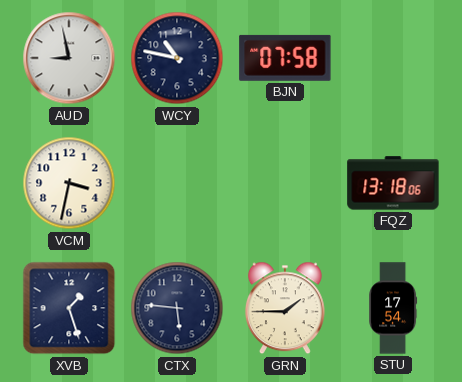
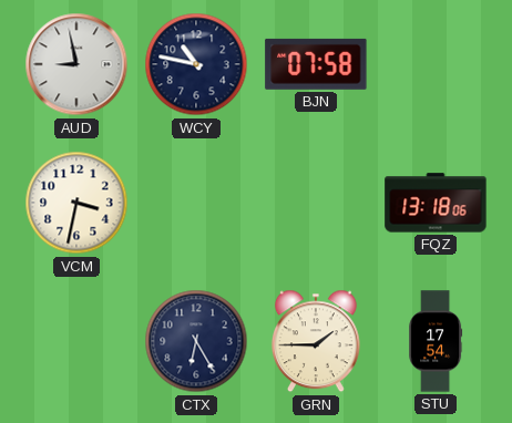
XVB: 1:27 -> none
CTX: 5:46 -> 6:25
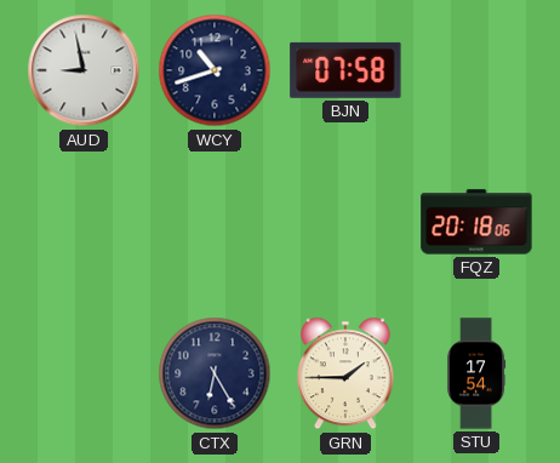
WCY: 10:47 -> 10:42
VCM: 3:32 -> none
FQZ: 13:18 -> 20:18
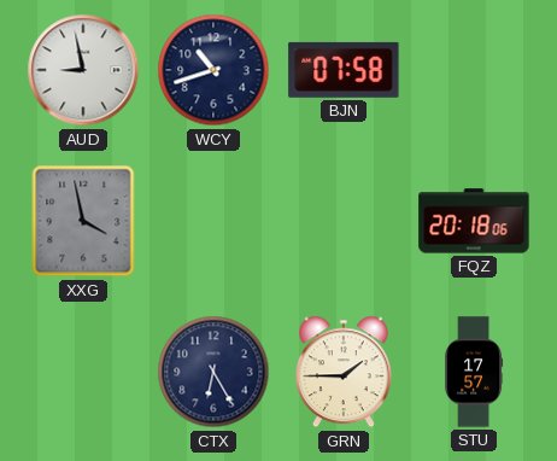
XXG: none -> 3:58
STU: 17:54 -> 17:57
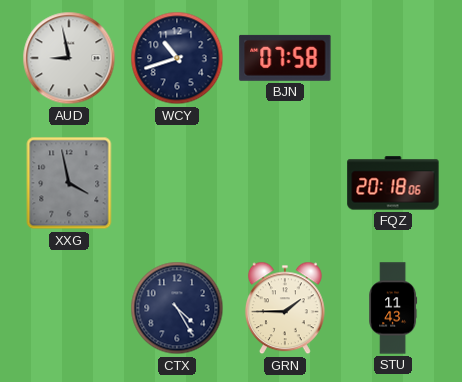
CTX: 6:25 -> 4:25
STU: 17:57 -> 11:43
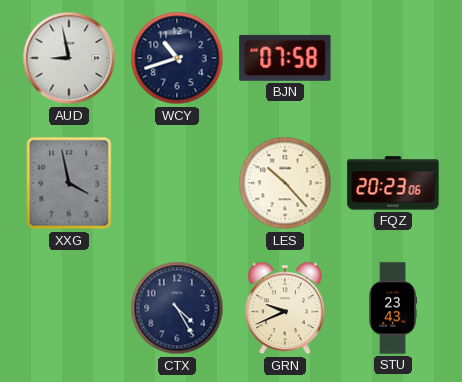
LES: none -> 10:23
FQZ: 20:18 -> 20:23
GRN: 1:45 -> 9:41
STU: 11:43 -> 23:43
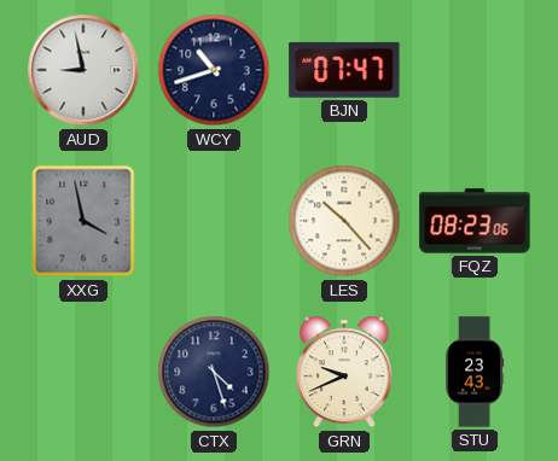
BJN: 07:58 -> 07:47
FQZ: 20:23 -> 08:23
CTX: 4:25 -> 4:27
